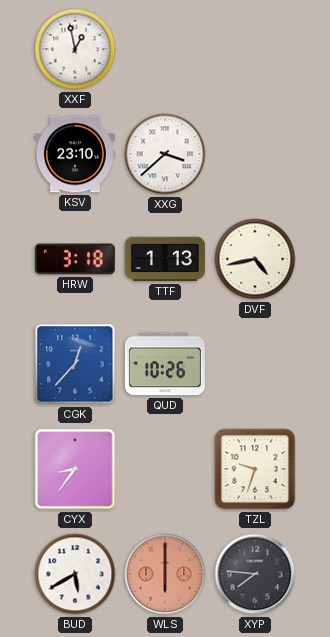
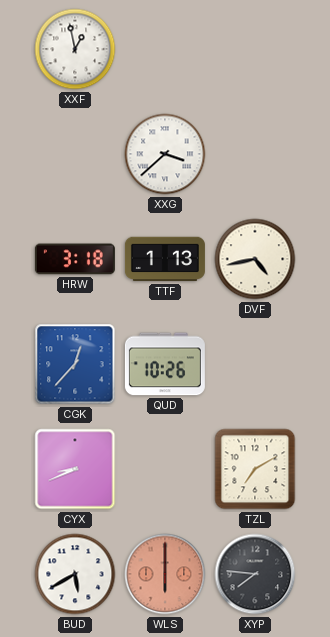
KSV: 23:10 -> none
CYX: 8:36 -> 8:41
TZL: 9:33 -> 7:10
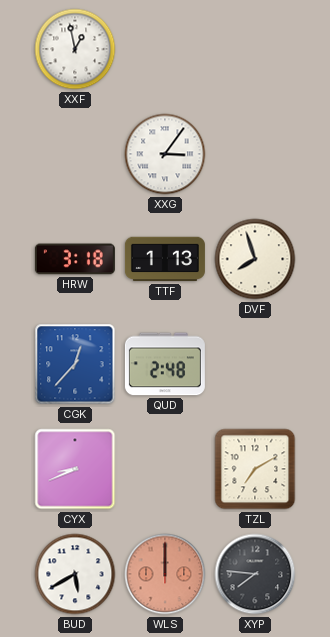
XXG: 3:38 -> 3:06
DVF: 4:43 -> 7:57
QUD: 10:26 -> 2:48
WLS: 6:00 -> 12:00
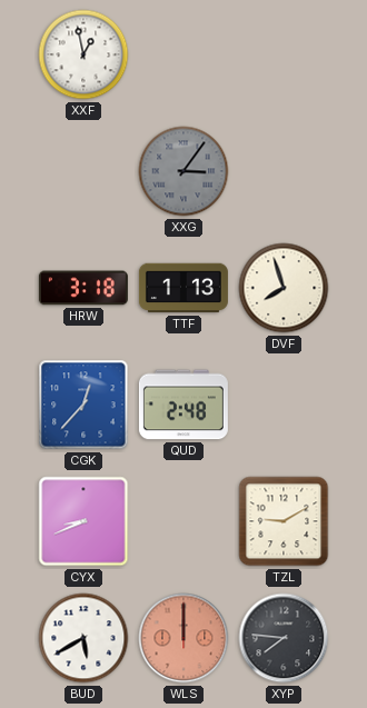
XXG dial: white -> grey
TZL: 7:10 -> 9:10
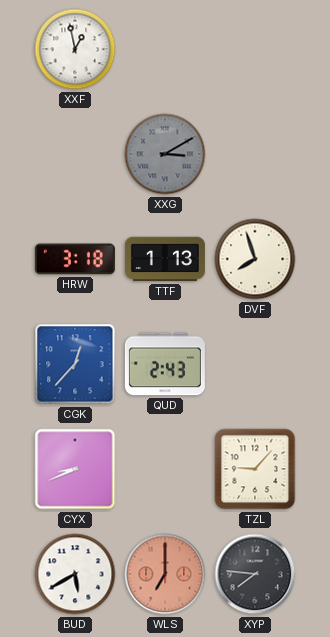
XXG: 3:06 -> 3:10
QUD: 2:48 -> 2:43
TZL: 9:10 -> 9:07
WLS: 12:00 -> 7:00
